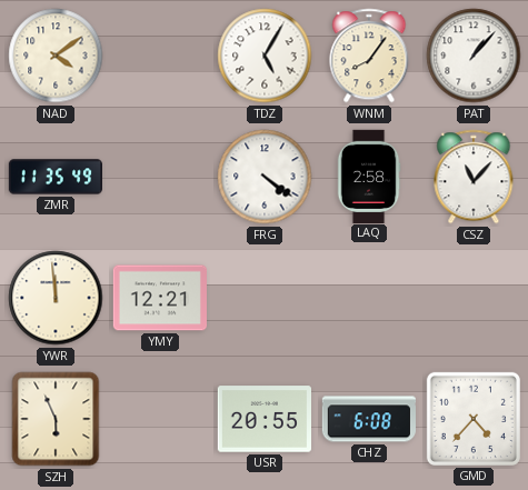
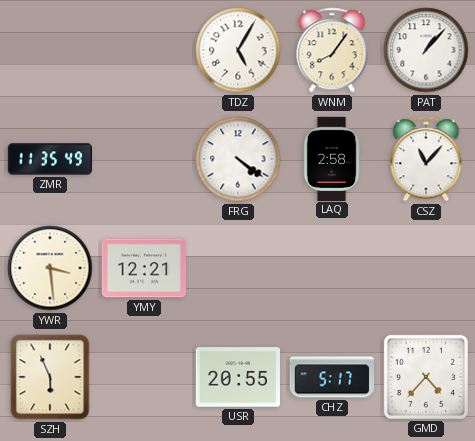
NAD: 4:09 -> none
YWR: 11:59 -> 3:29
CHZ: 6:08 -> 5:17
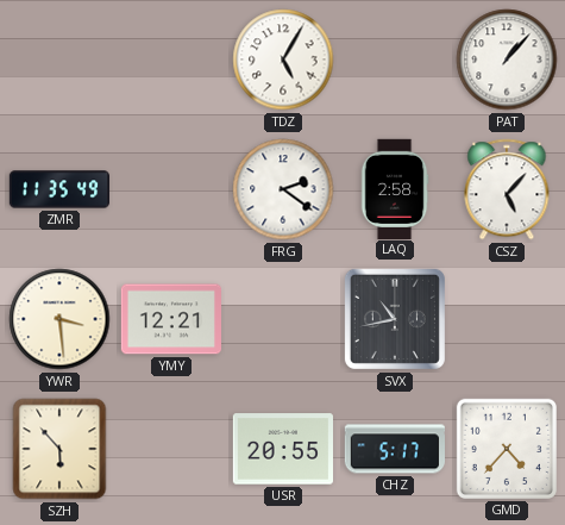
WNM: 8:06 -> none
FRG: 4:21 -> 2:21
CSZ: 11:07 -> 5:07
SVX: none -> 10:43
SZH: 5:56 -> 5:53
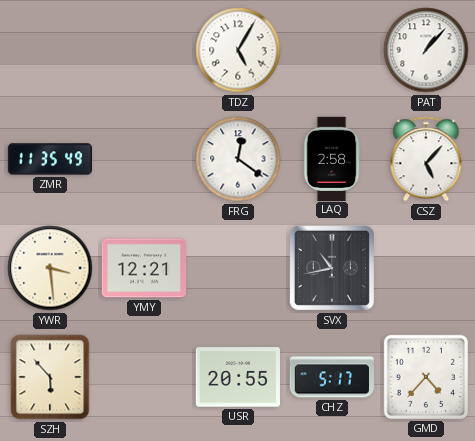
FRG: 2:21 -> 12:21
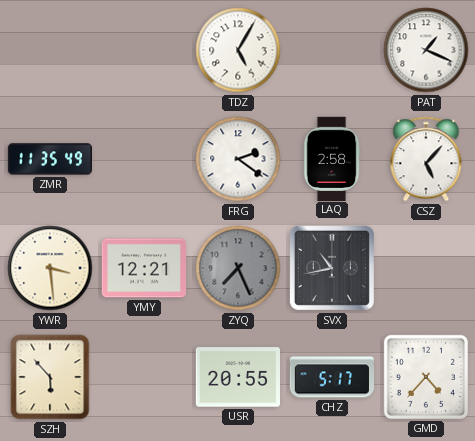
PAT: 1:07 -> 1:19
FRG: 12:21 -> 2:21
ZYQ: none -> 7:26
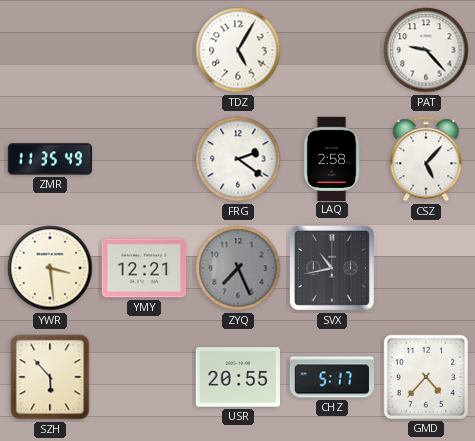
PAT: 1:19 -> 9:23
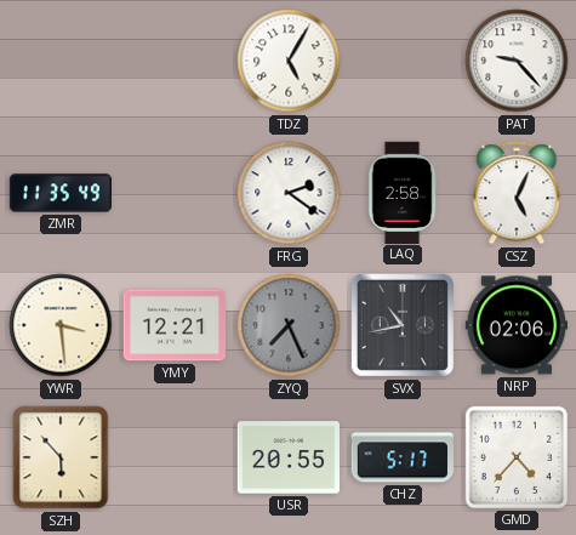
CSZ: 5:07 -> 5:04
NRP: none -> 02:06
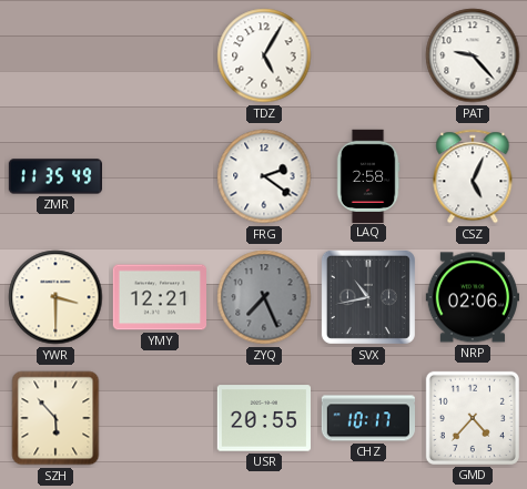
YWR: 3:29 -> 3:30
CHZ: 5:17 -> 10:17
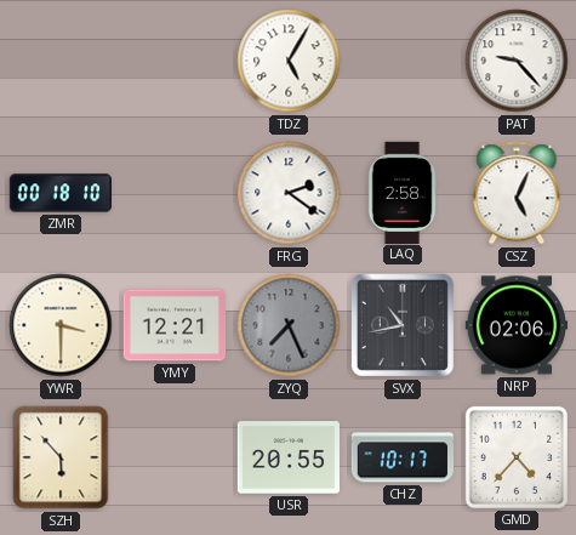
ZMR: 11:35 -> 00:18
